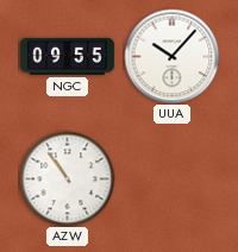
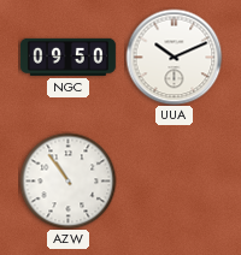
NGC: 09:55 -> 09:50
UUA: 10:07 -> 10:11
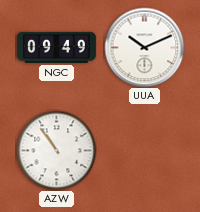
NGC: 09:50 -> 09:49
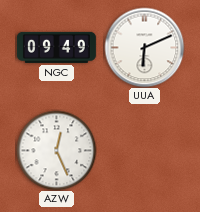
UUA: 10:11 -> 6:11
AZW: 10:54 -> 12:26
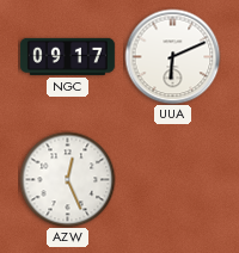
NGC: 09:49 -> 09:17
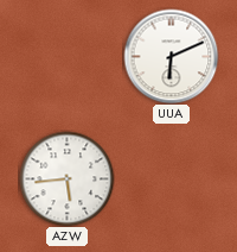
NGC: 09:17 -> none
AZW: 12:26 -> 5:44
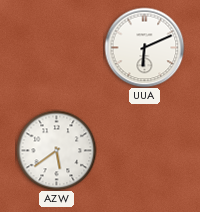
AZW: 5:44 -> 5:39
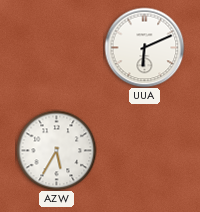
AZW: 5:39 -> 5:35
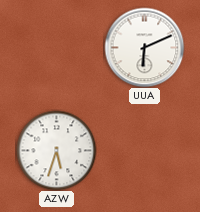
AZW: 5:35 -> 5:33
